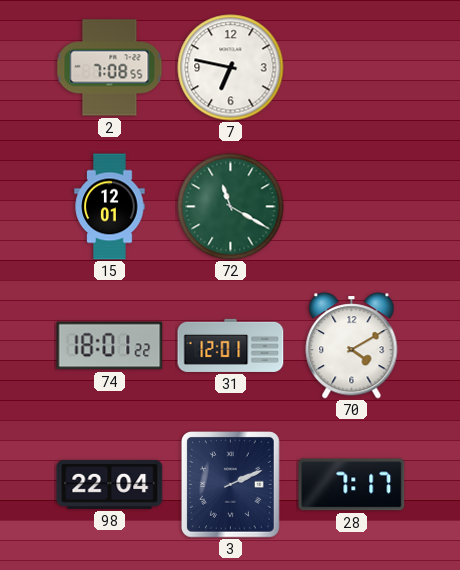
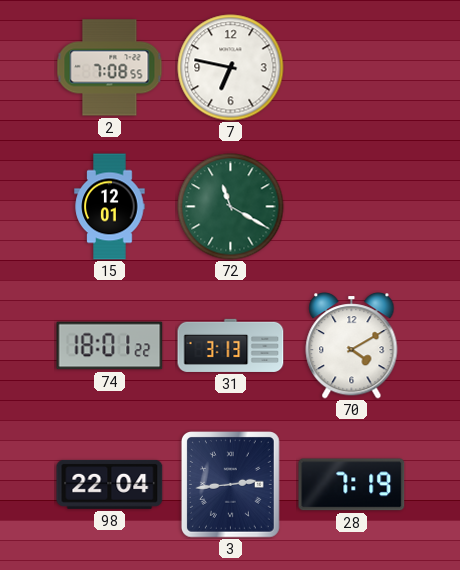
31: 12:01 -> 3:13
3: 2:11 -> 2:44
28: 7:17 -> 7:19
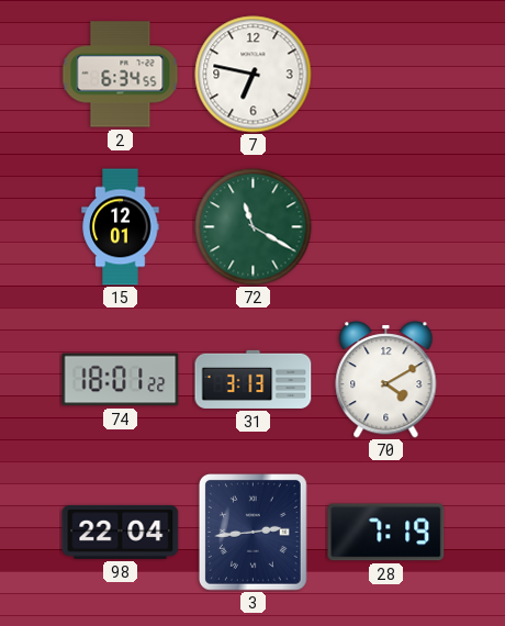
2: 7:08 -> 6:34
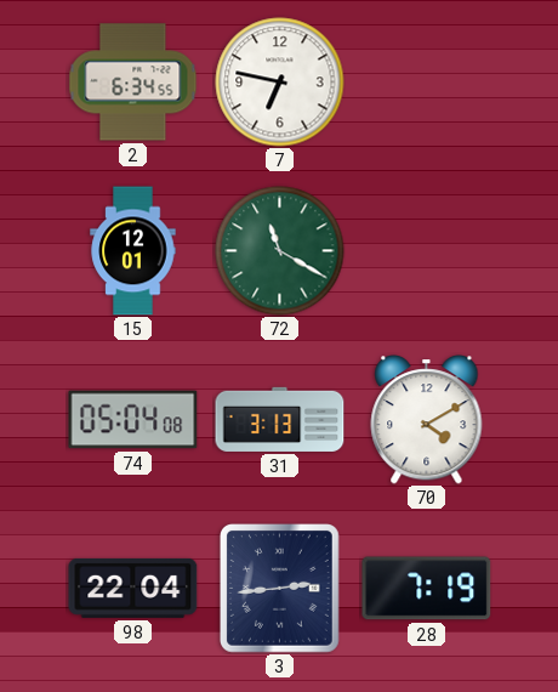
74: 18:01 -> 05:04
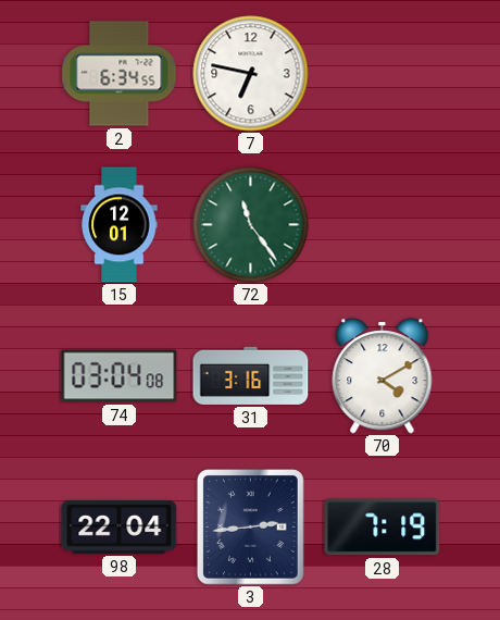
72: 11:20 -> 11:24
74: 05:04 -> 03:04
31: 3:13 -> 3:16
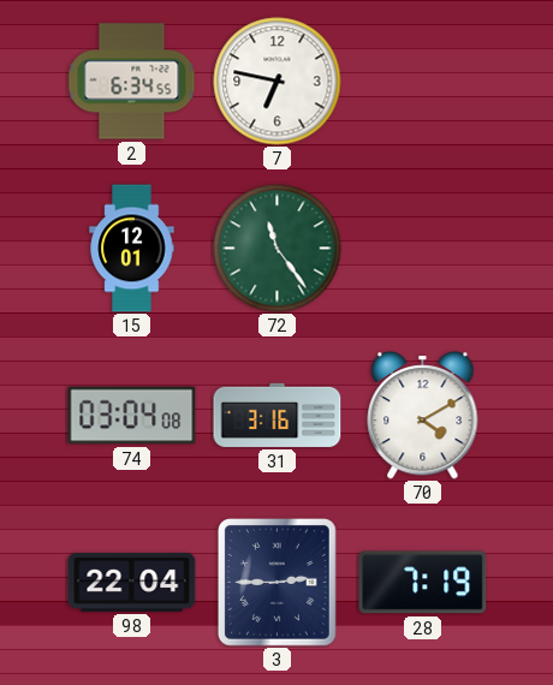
3: 2:44 -> 2:45
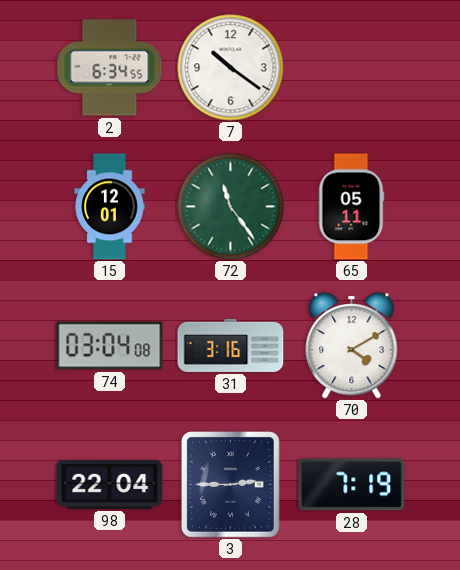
7: 6:47 -> 10:21
65: none -> 05:11
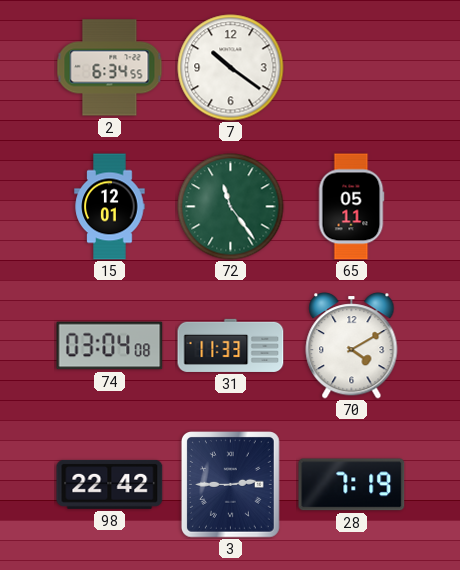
31: 3:16 -> 11:33
98: 22:04 -> 22:42
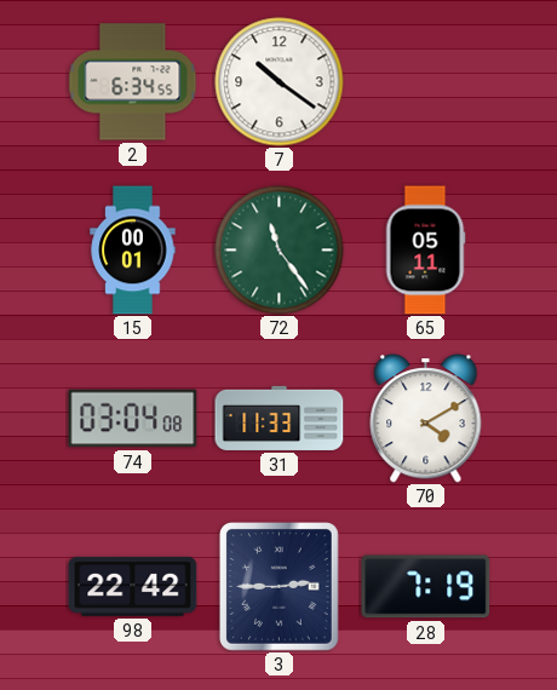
15: 12:01 -> 00:01
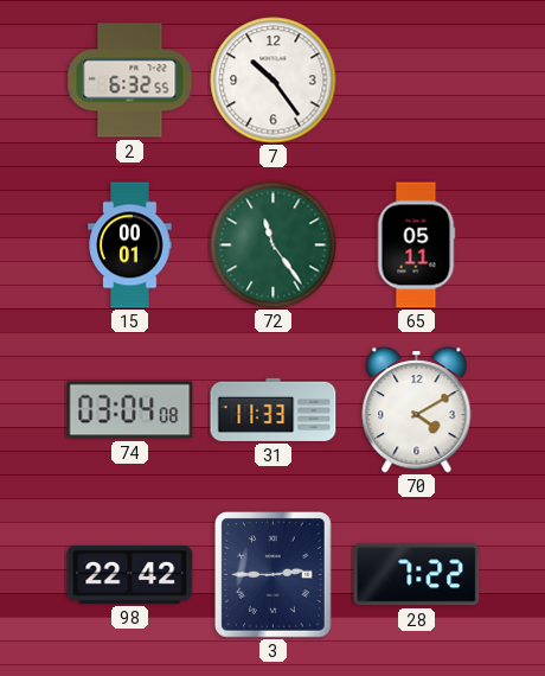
2: 6:34 -> 6:32
7: 10:21 -> 10:24
28: 7:19 -> 7:22
